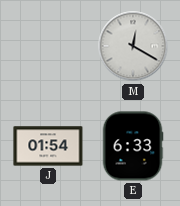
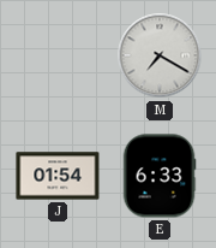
M: 12:20 -> 7:20
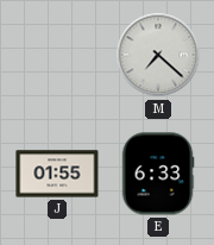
M: 7:20 -> 7:22
J: 01:54 -> 01:55
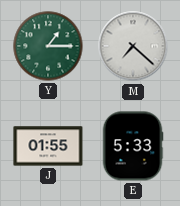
Y: none -> 1:15
E: 6:33 -> 5:33
